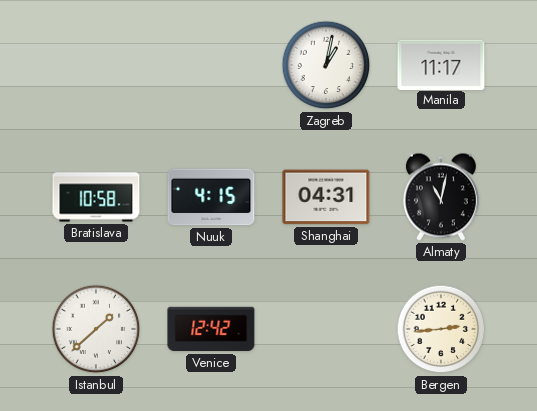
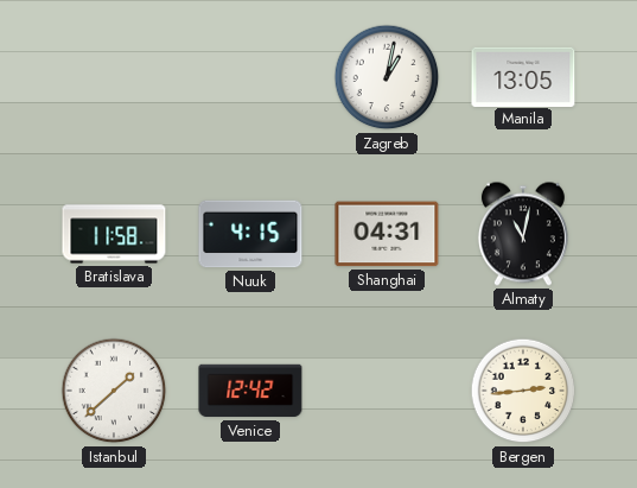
Manila: 11:17 -> 13:05
Bratislava: 10:58 -> 11:58
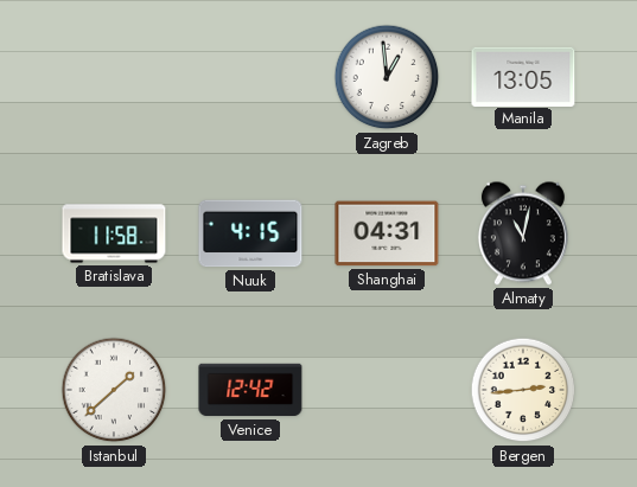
Zagreb: 1:02 -> 12:59
